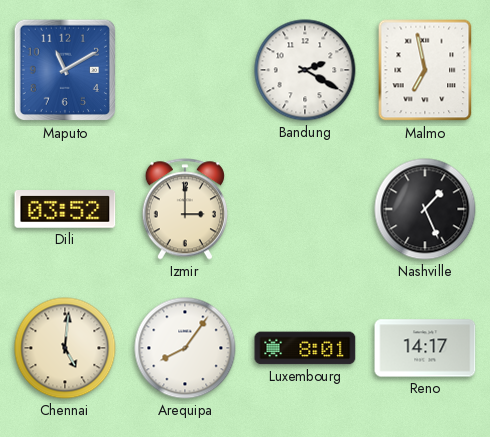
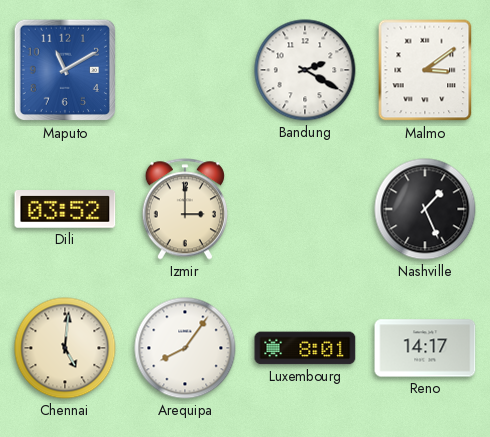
Malmo: 6:58 -> 3:09
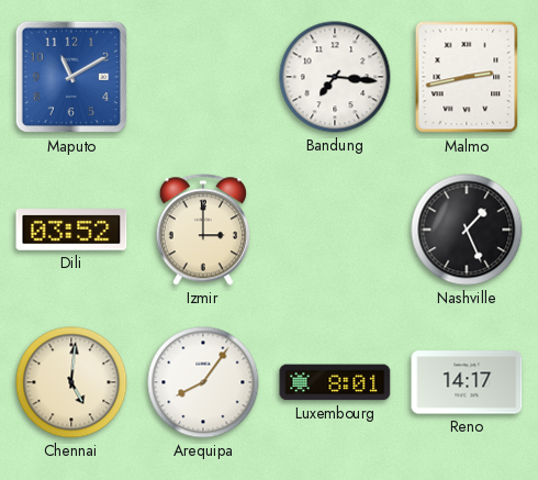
Bandung: 2:20 -> 7:16
Malmo: 3:09 -> 2:43
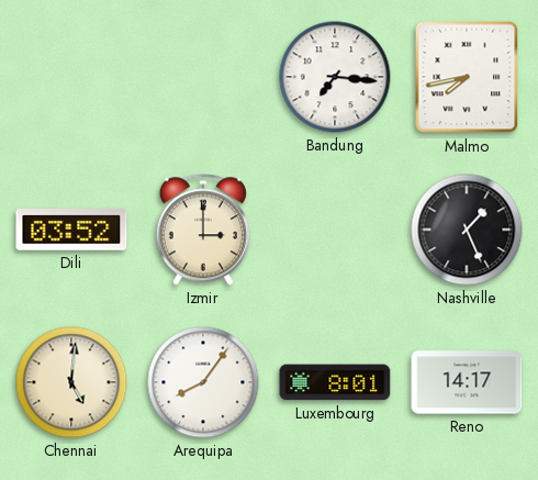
Maputo: 11:10 -> none
Malmo: 2:43 -> 7:43
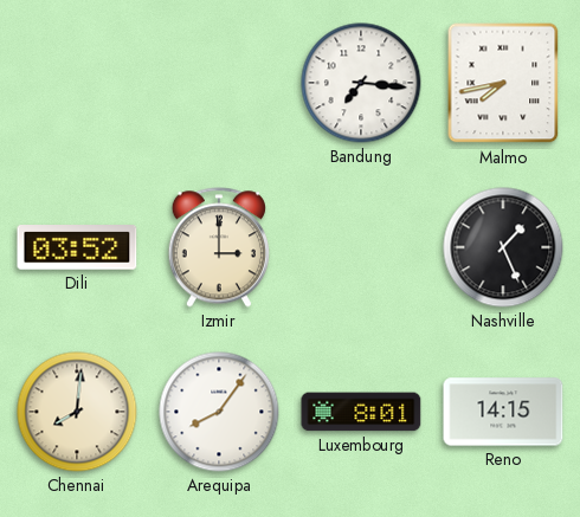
Chennai: 5:01 -> 8:01
Reno: 14:17 -> 14:15
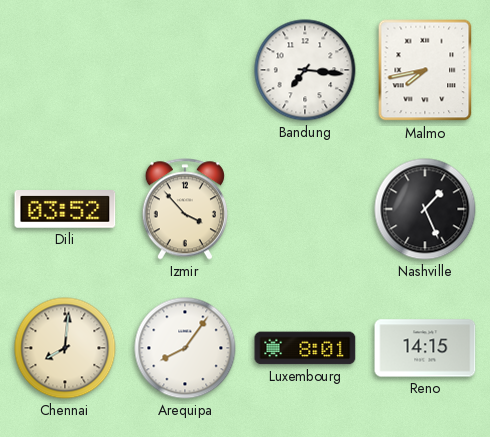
Izmir: 3:00 -> 3:53
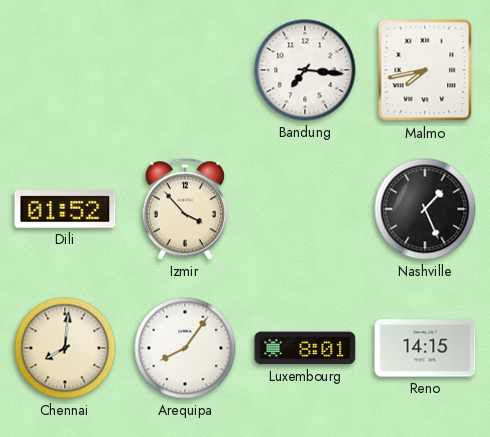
Dili: 03:52 -> 01:52
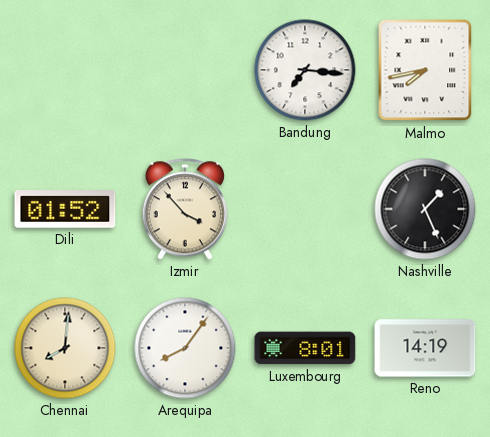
Reno: 14:15 -> 14:19
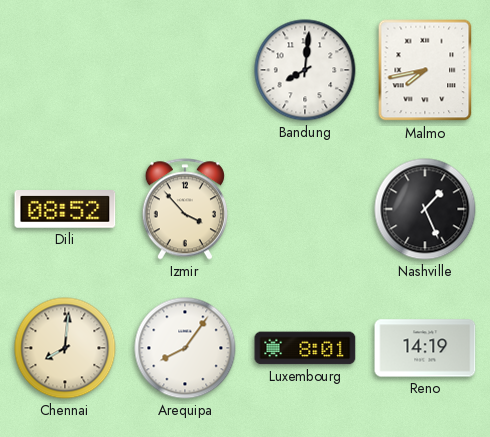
Bandung: 7:16 -> 8:01
Dili: 01:52 -> 08:52
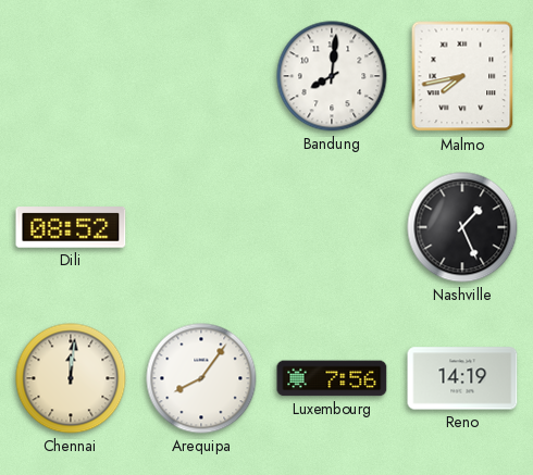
Izmir: 3:53 -> none
Chennai: 8:01 -> 12:01
Luxembourg: 8:01 -> 7:56
